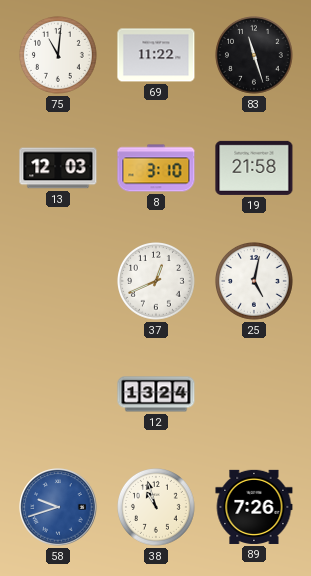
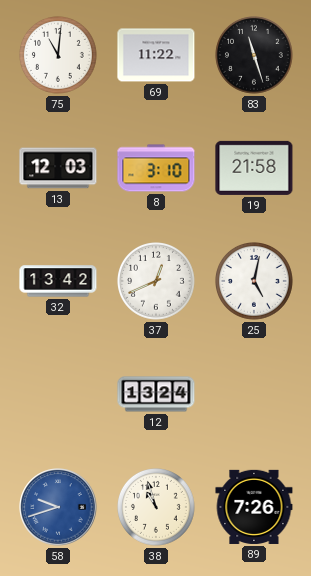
32: none -> 13:42
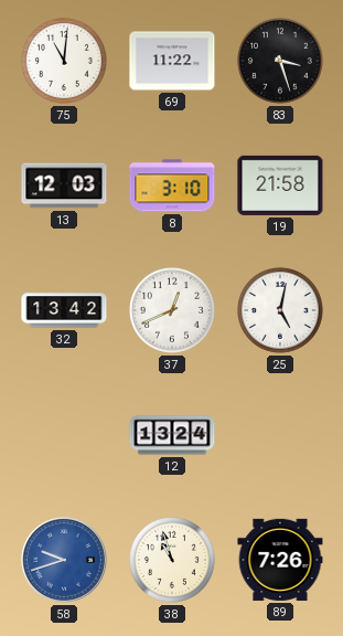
83: 11:27 -> 3:27
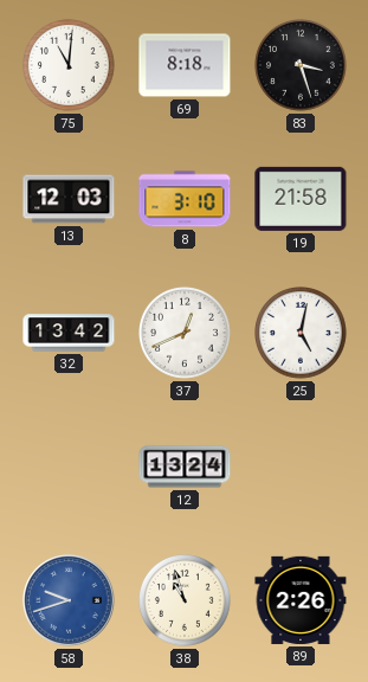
69: 11:22 -> 8:18
89: 7:26 -> 2:26
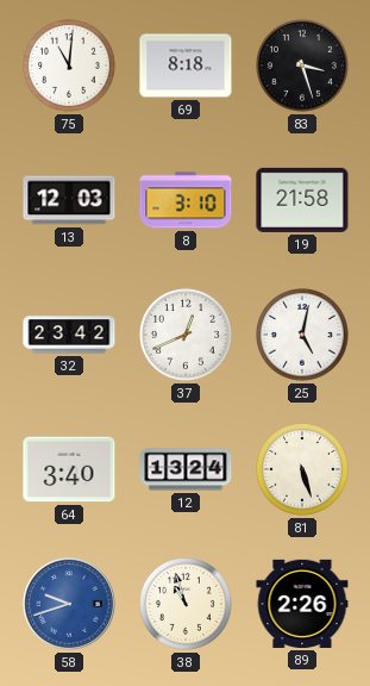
32: 13:42 -> 23:42
64: none -> 3:40
81: none -> 5:27
